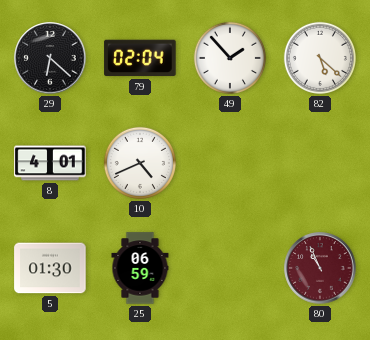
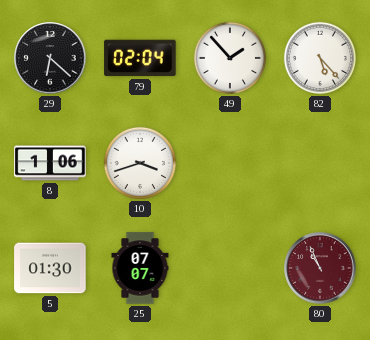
82: 5:22 -> 5:23
8: 4:01 -> 1:06
10: 4:41 -> 3:42
25: 06:59 -> 07:07
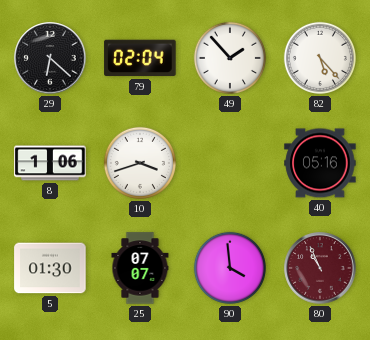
40: none -> 05:16
90: none -> 3:59
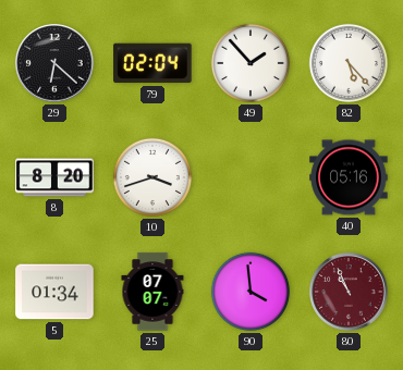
8: 1:06 -> 8:20
5: 01:30 -> 01:34
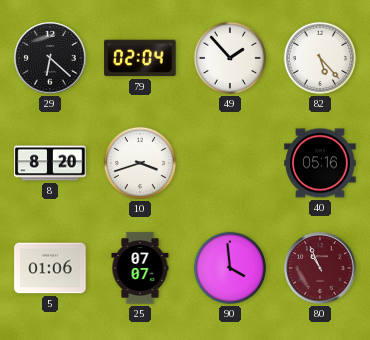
5: 01:34 -> 01:06
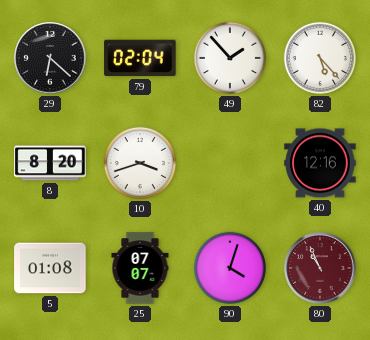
40: 05:16 -> 12:16
5: 01:06 -> 01:08
90: 3:59 -> 4:03
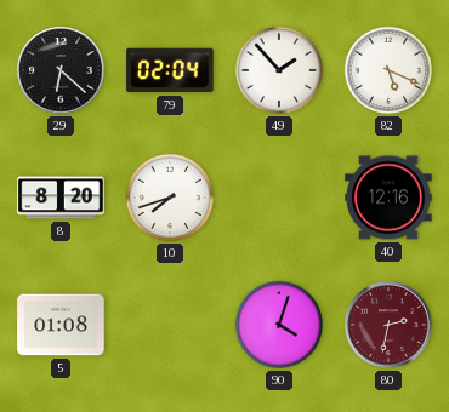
82: 5:23 -> 5:19
10: 3:42 -> 7:42
25: 07:07 -> none
80: 10:56 -> 2:32
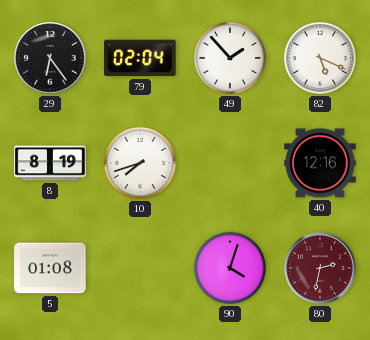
29: 6:22 -> 6:24
8: 8:20 -> 8:19
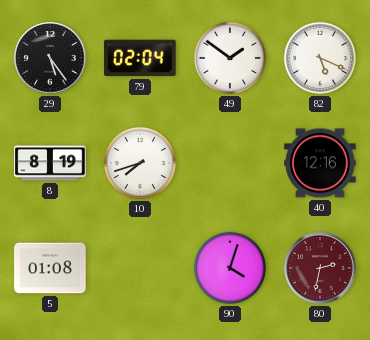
29: 6:24 -> 5:24
49: 1:53 -> 1:51
